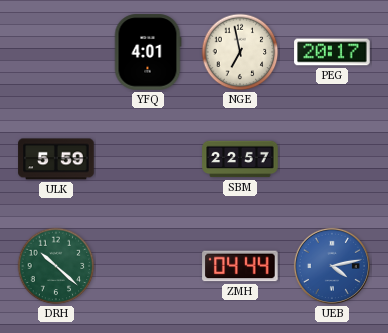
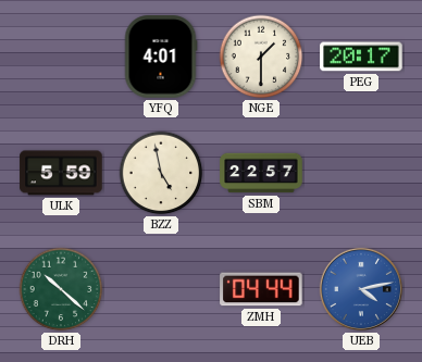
NGE: 6:58 -> 1:30
BZZ: none -> 4:58
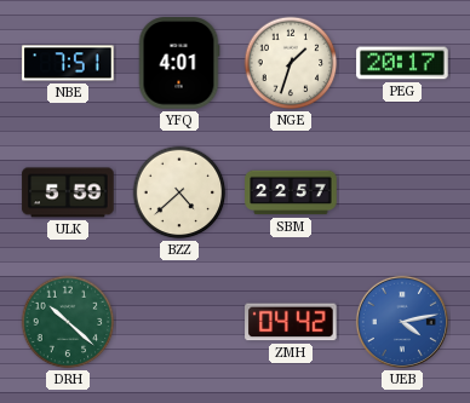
NBE: none -> 7:51
NGE: 1:30 -> 1:33
BZZ: 4:58 -> 4:38
ZMH: 04:44 -> 04:42
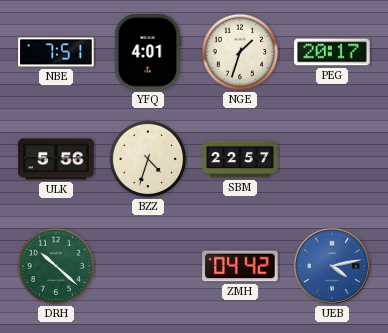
ULK: 5:59 -> 5:56
BZZ: 4:38 -> 4:33
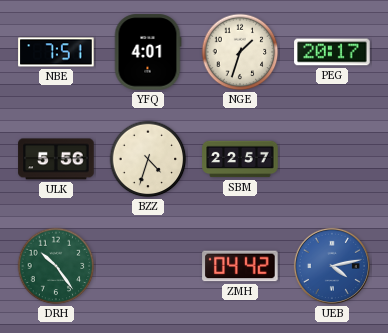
DRH: 10:22 -> 10:24
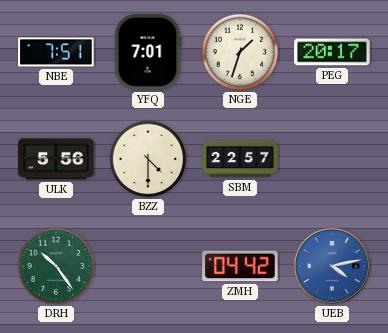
YFQ: 4:01 -> 7:01
BZZ: 4:33 -> 4:30
